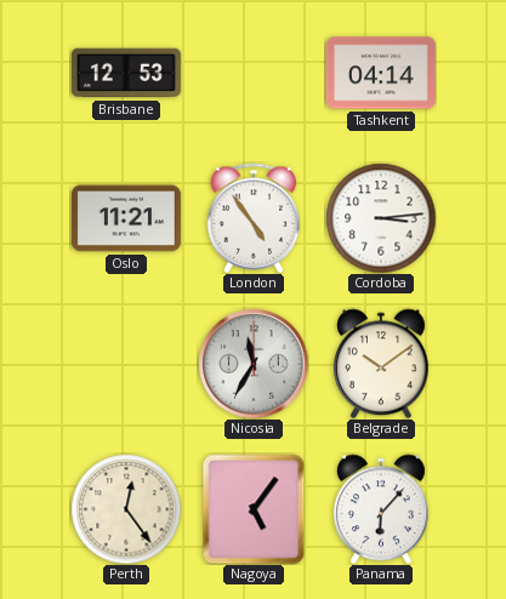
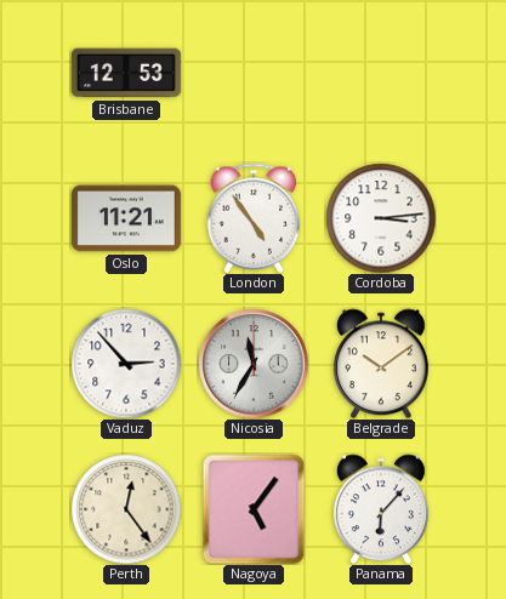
Tashkent: 04:14 -> none
Vaduz: none -> 2:53
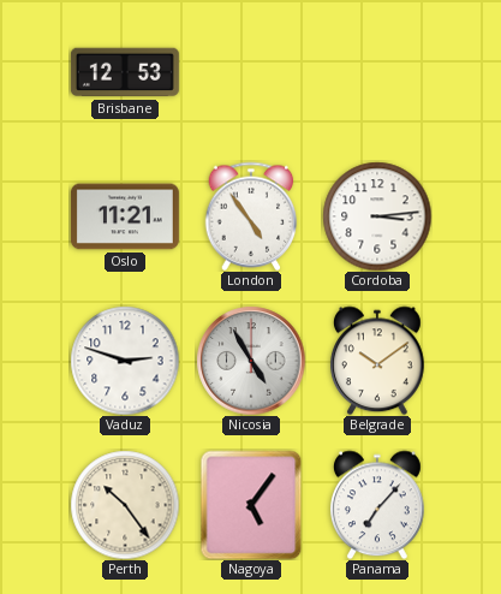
Vaduz: 2:53 -> 2:48
Nicosia: 11:35 -> 4:55
Perth: 12:24 -> 10:24
Panama: 6:07 -> 7:07
